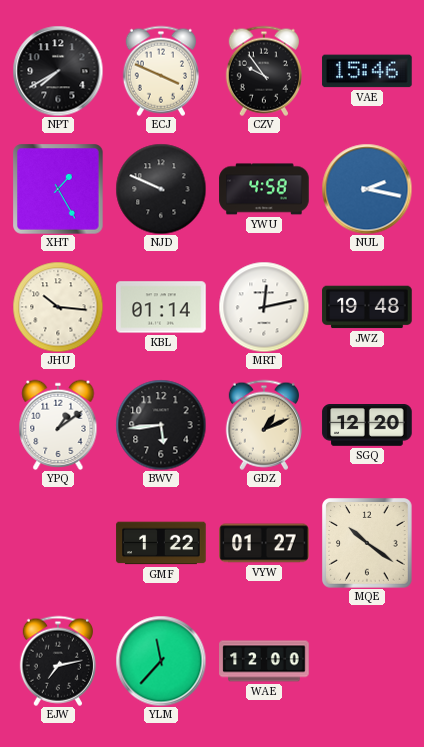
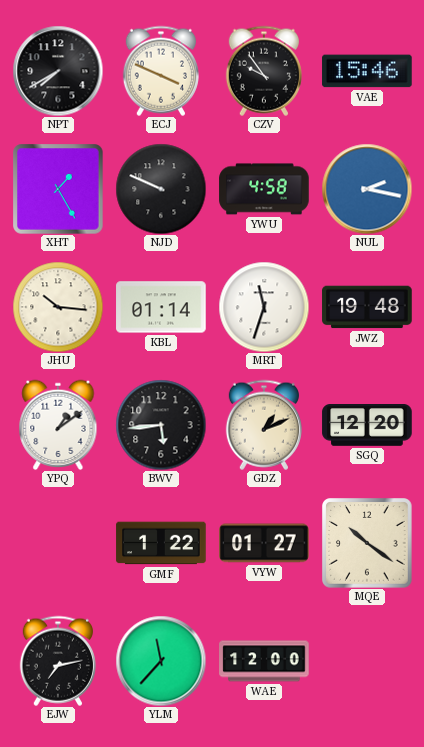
MRT: 12:13 -> 11:33
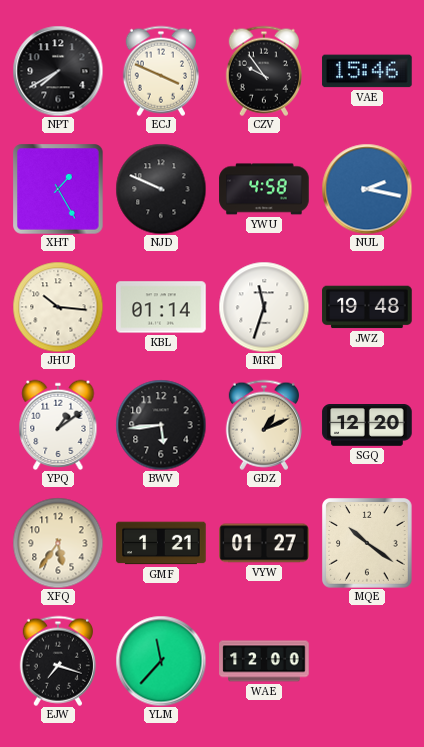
XFQ: none -> 5:36
GMF: 1:22 -> 1:21
EJW: 7:13 -> 7:18
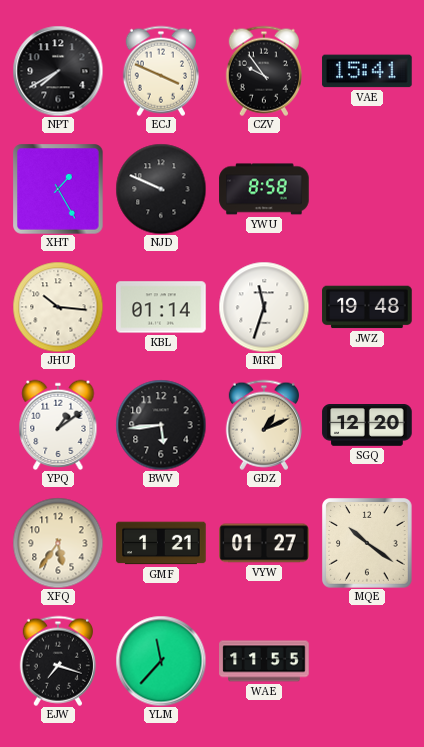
VAE: 15:46 -> 15:41
YWU: 4:58 -> 8:58
NUL: 2:17 -> none
WAE: 12:00 -> 11:55
